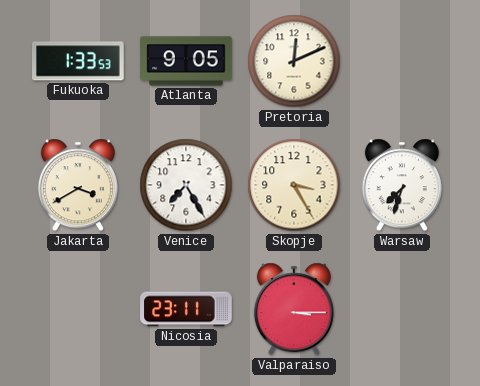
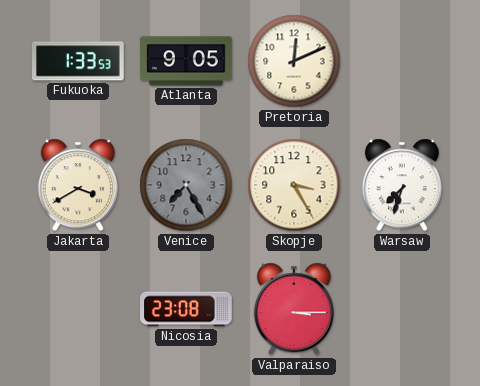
Venice dial: white -> grey
Nicosia: 23:11 -> 23:08
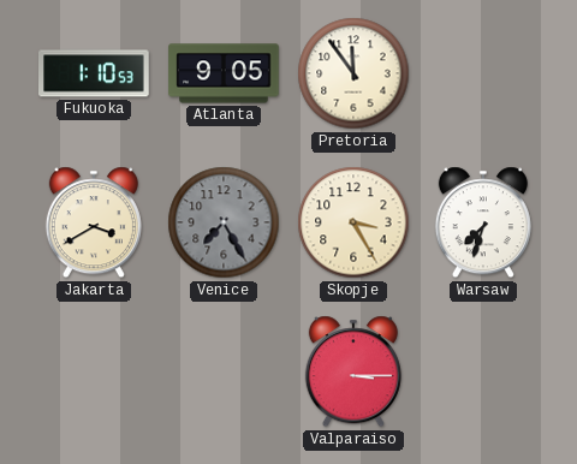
Fukuoka: 1:33 -> 1:10
Pretoria: 12:11 -> 11:54
Nicosia: 23:08 -> none
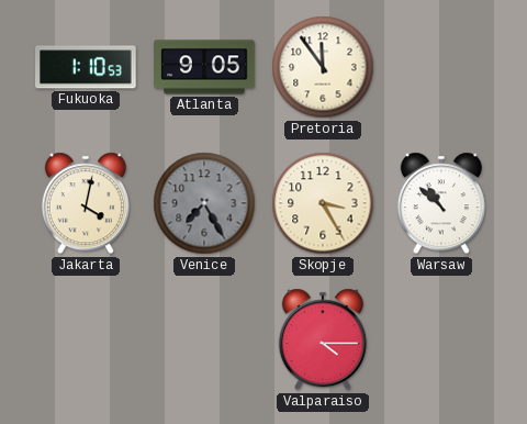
Jakarta: 3:40 -> 4:02
Warsaw: 7:33 -> 10:52
Valparaiso: 3:15 -> 4:15
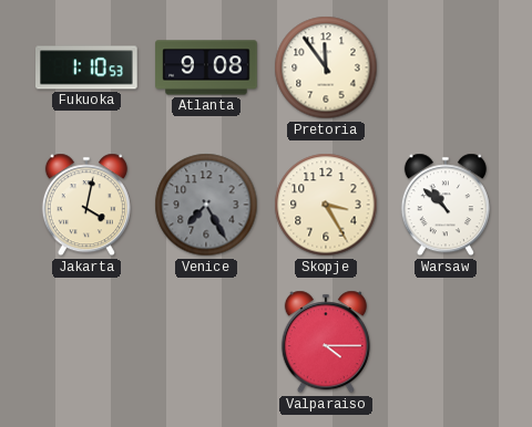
Atlanta: 9:05 -> 9:08
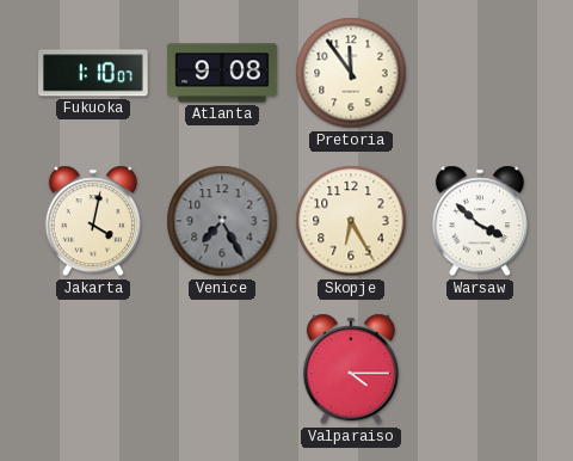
Fukuoka: 1:10:53 -> 1:10:07
Skopje: 3:25 -> 6:25
Warsaw: 10:52 -> 3:52
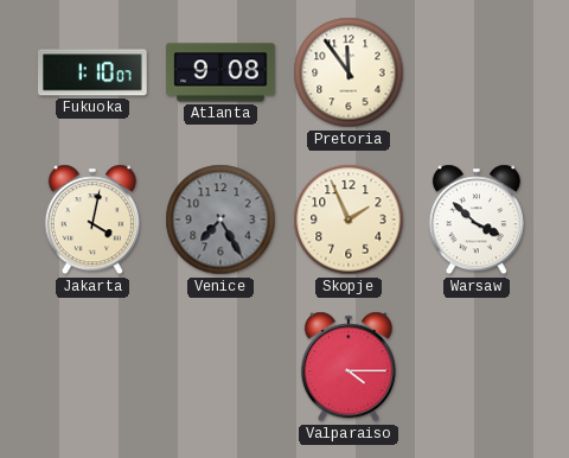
Skopje: 6:25 -> 1:56
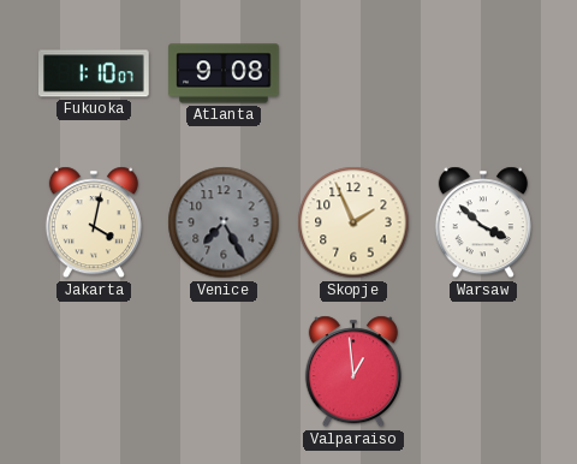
Pretoria: 11:54 -> none
Valparaiso: 4:15 -> 12:59
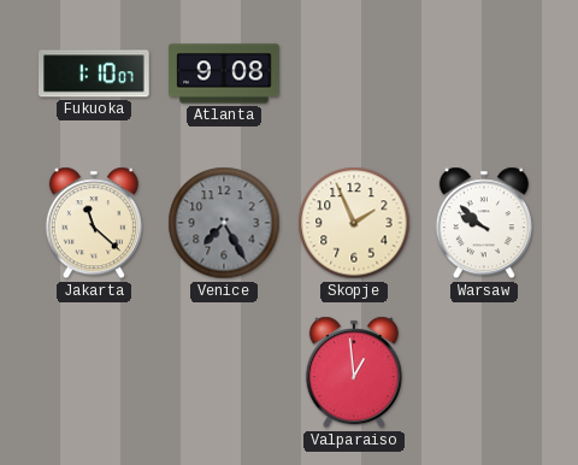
Jakarta: 4:02 -> 11:22
Warsaw: 3:52 -> 9:52
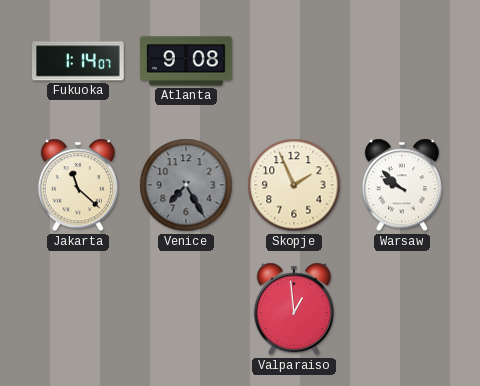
Fukuoka: 1:10 -> 1:14
